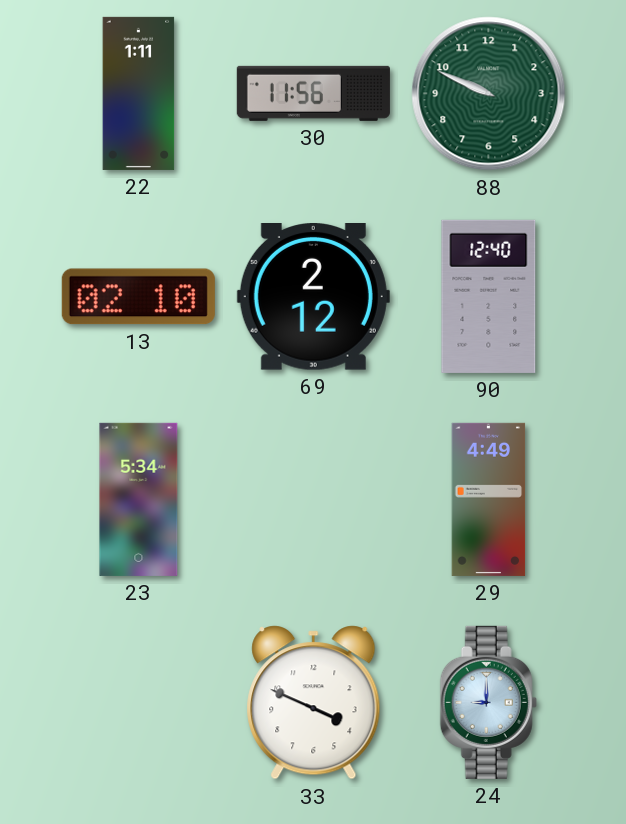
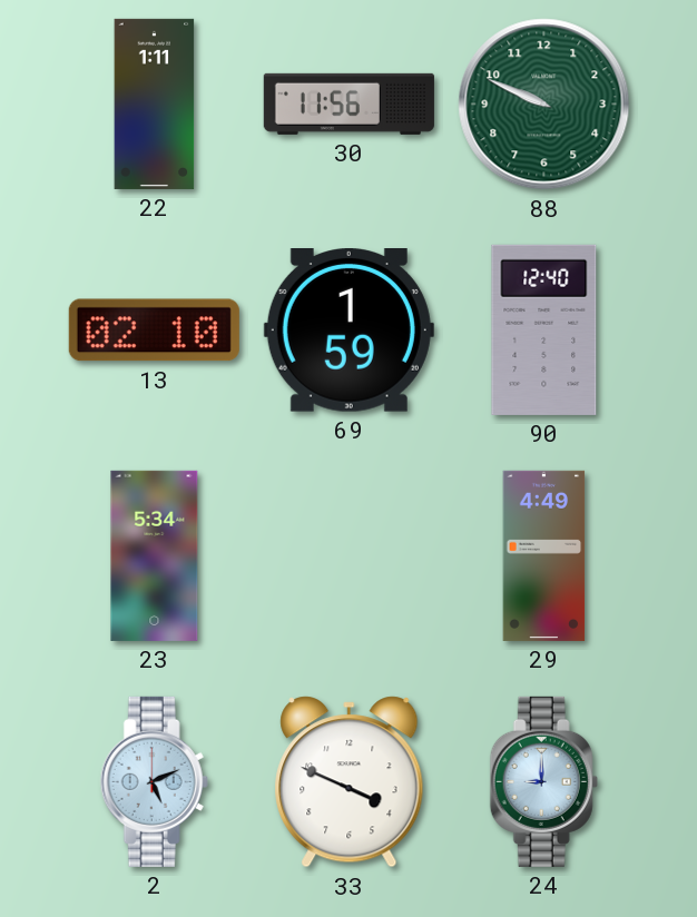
69: 2:12 -> 1:59
2: none -> 5:11
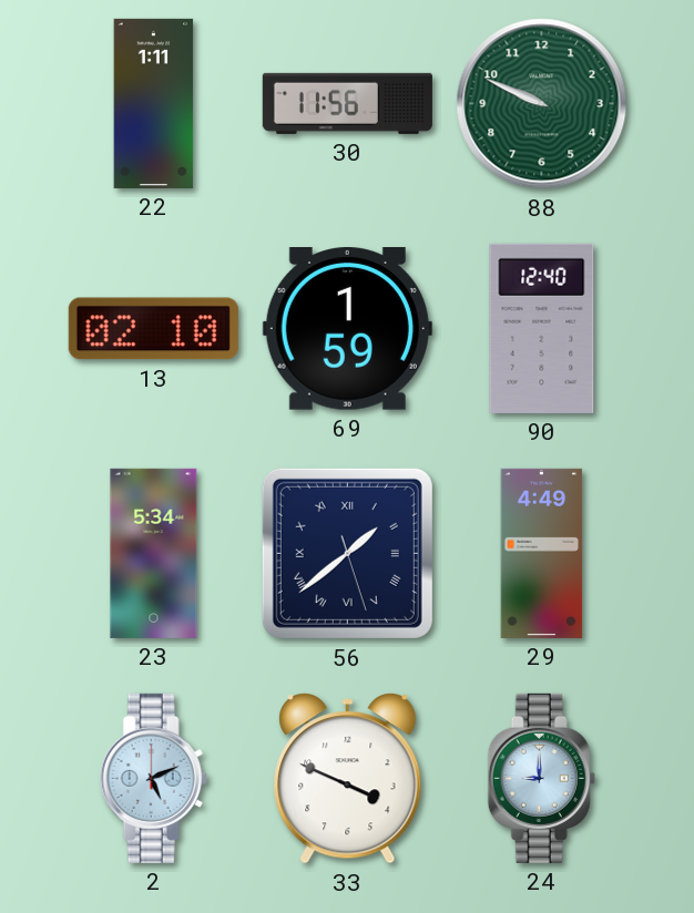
56: none -> 1:38
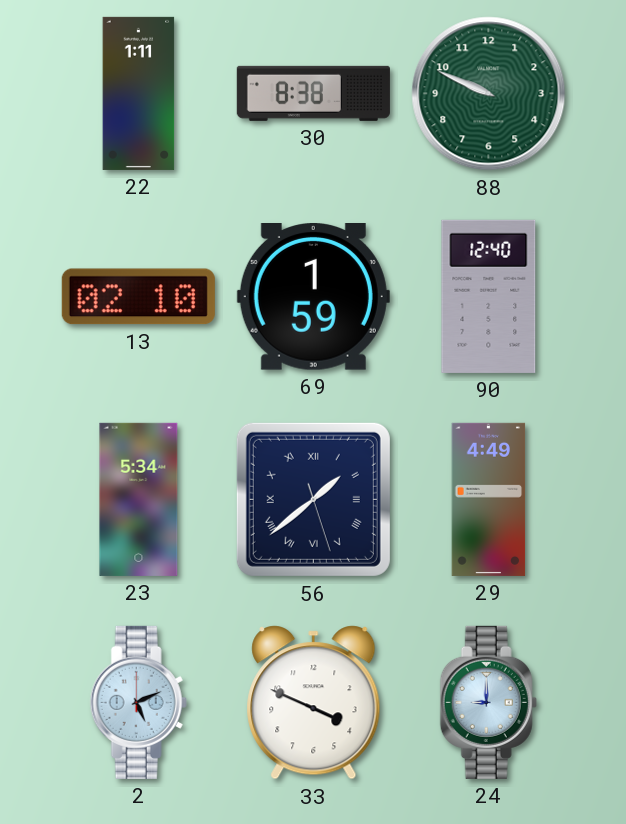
30: 11:56 -> 8:38
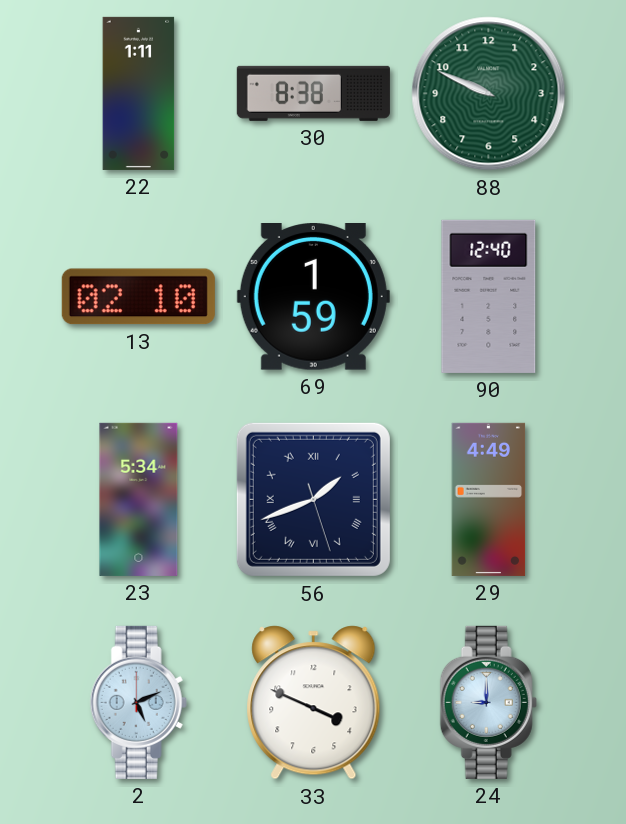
56: 1:38 -> 1:41
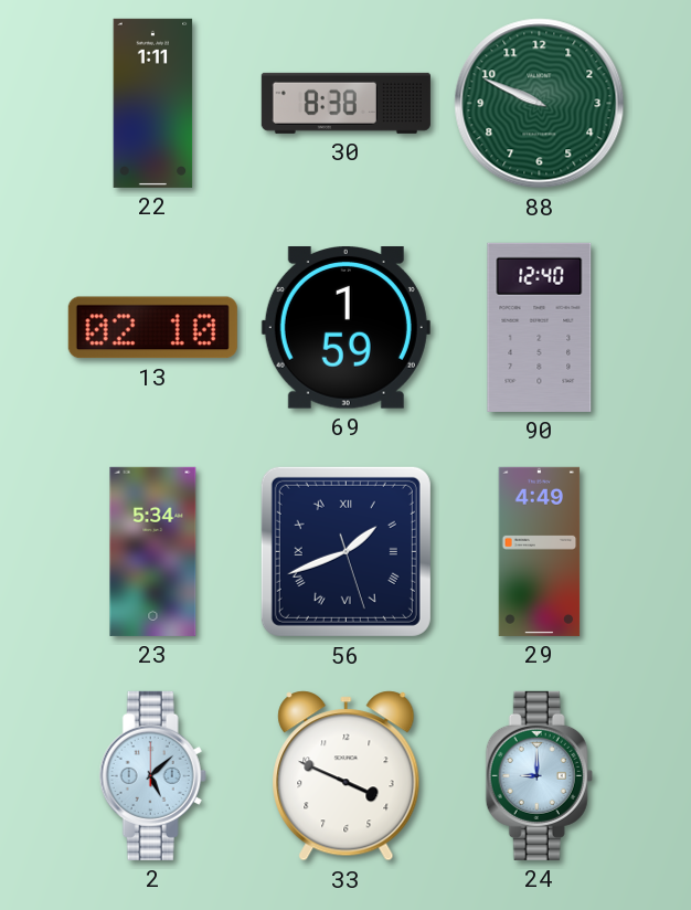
2: 5:11 -> 5:08
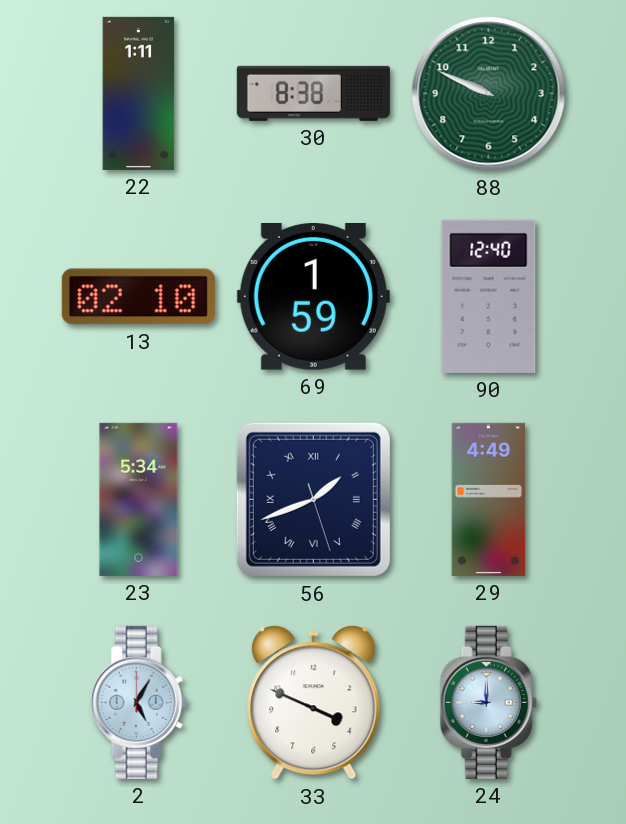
2: 5:08 -> 5:05
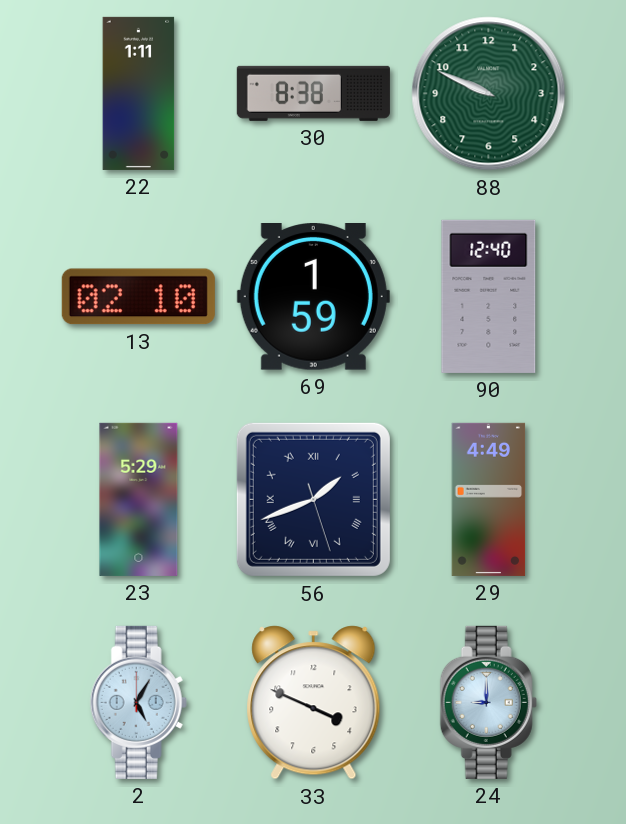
23: 5:34 -> 5:29
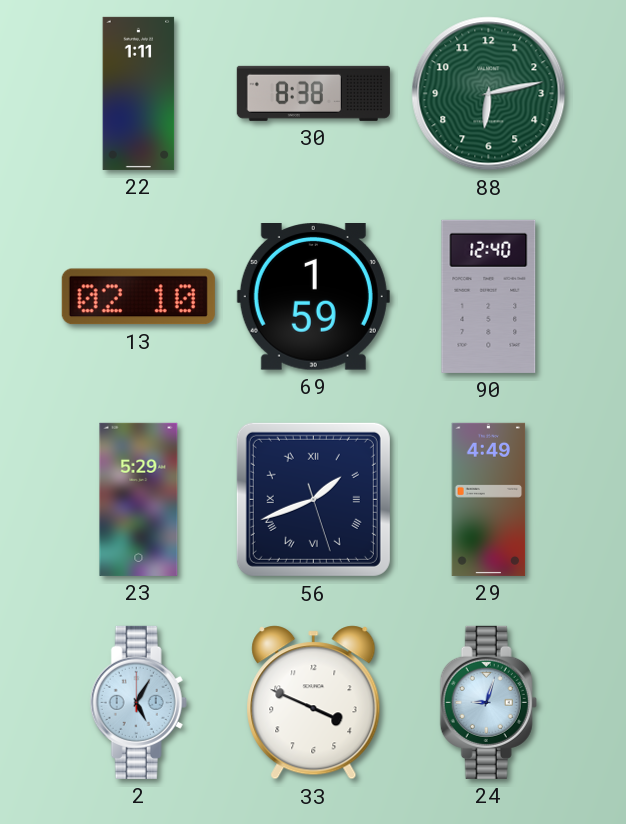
88: 9:49 -> 6:13
24: 9:00 -> 9:03
